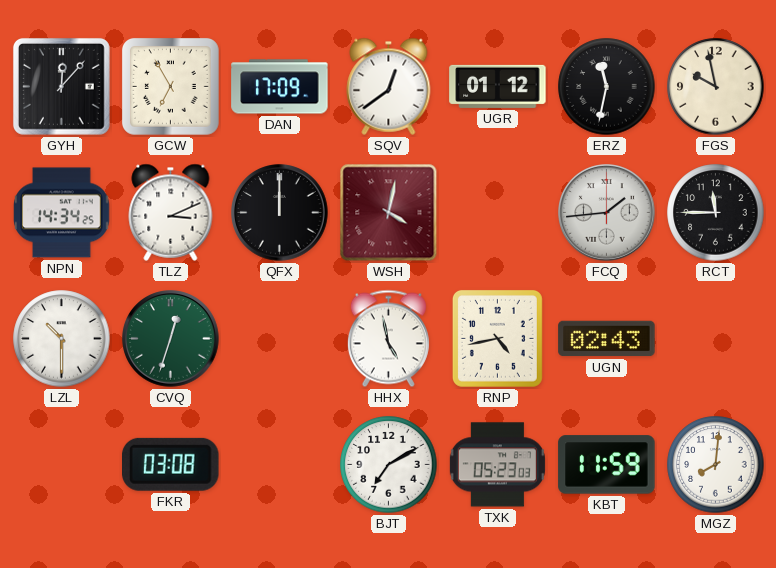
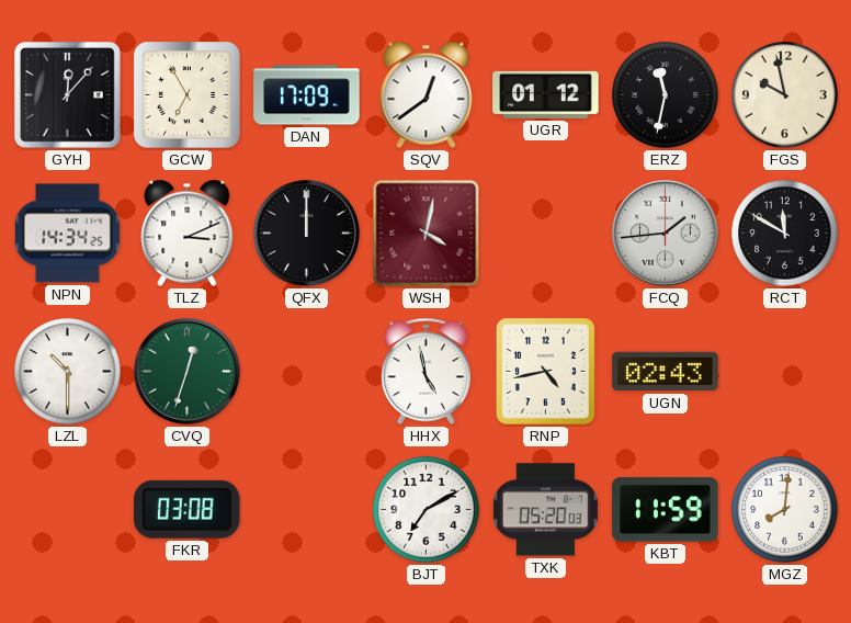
RCT: 11:45 -> 11:50
TXK: 05:23 -> 05:20
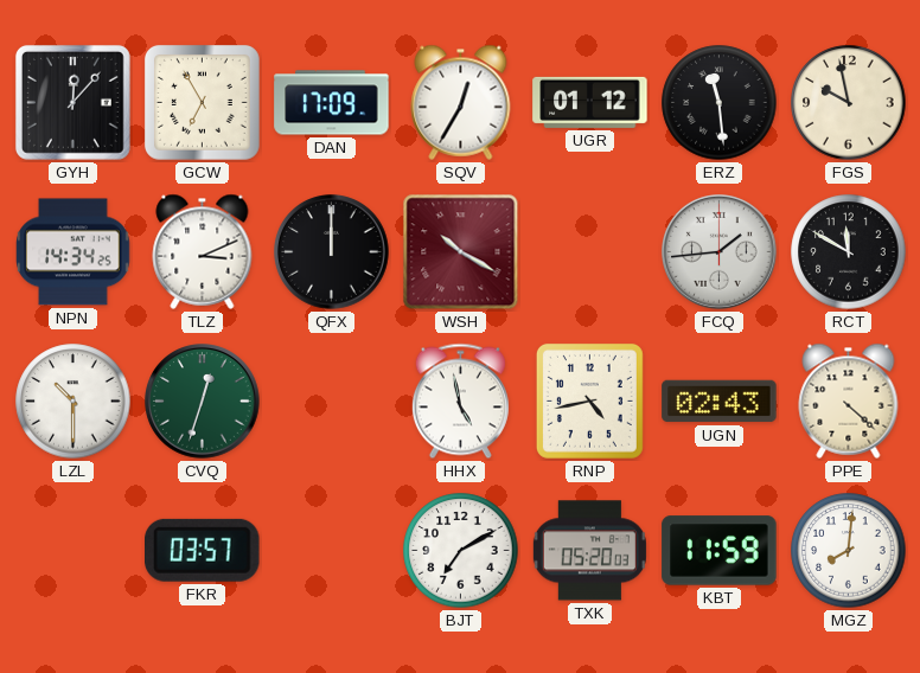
SQV: 12:39 -> 12:35
ERZ: 11:32 -> 11:29
WSH: 4:02 -> 10:20
PPE: none -> 4:22
FKR: 03:08 -> 03:57
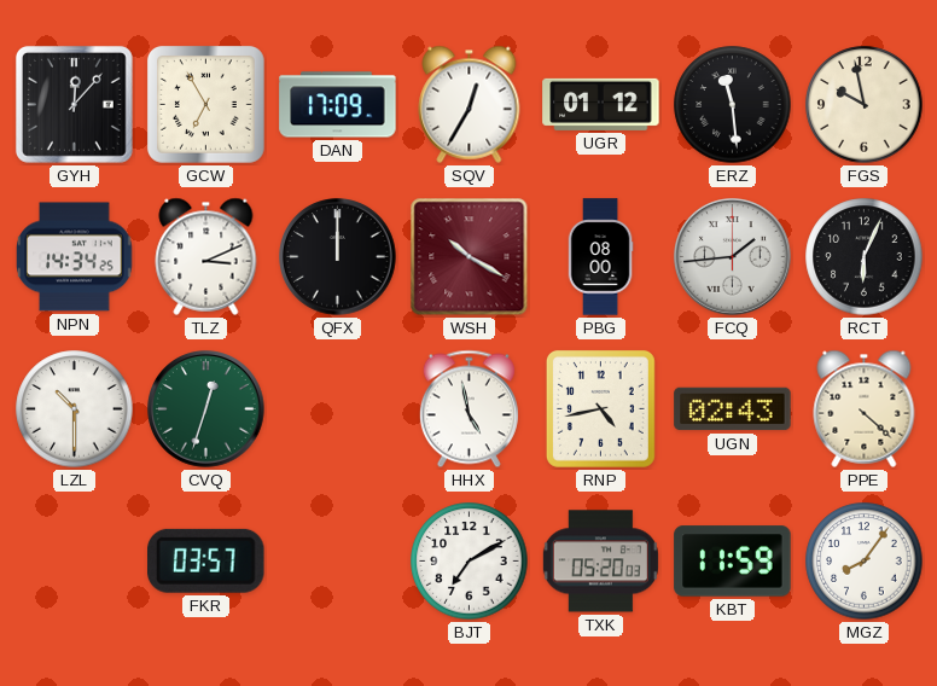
PBG: none -> 08:00
RCT: 11:50 -> 6:04
MGZ: 8:01 -> 8:06
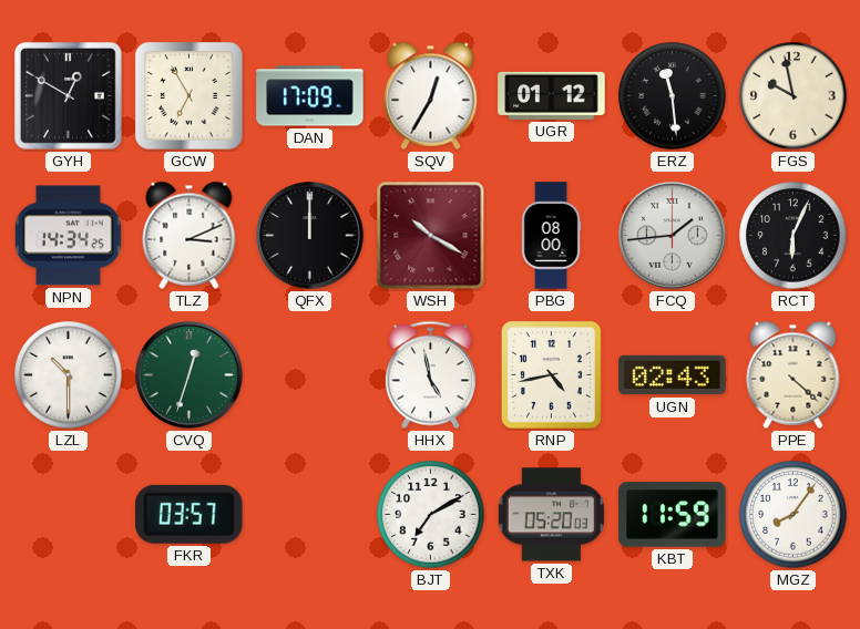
GYH: 12:07 -> 12:50
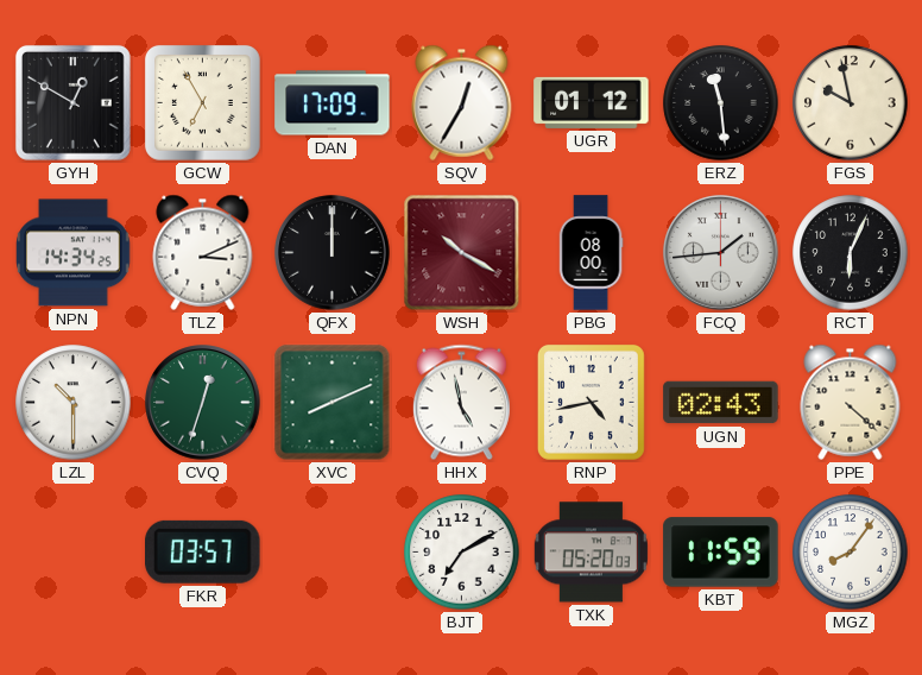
XVC: none -> 8:11
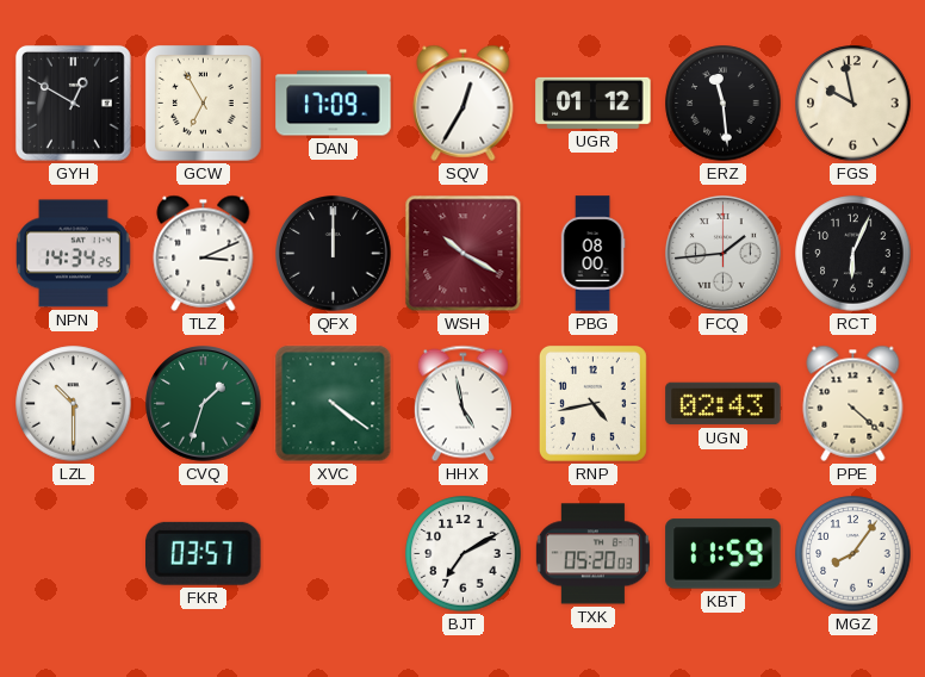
CVQ: 12:33 -> 1:33
XVC: 8:11 -> 4:21
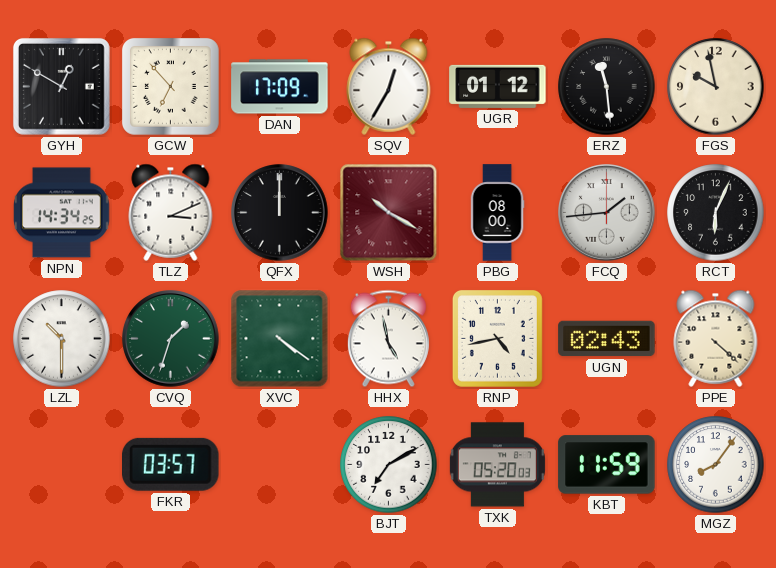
GCW: 6:55 -> 6:53
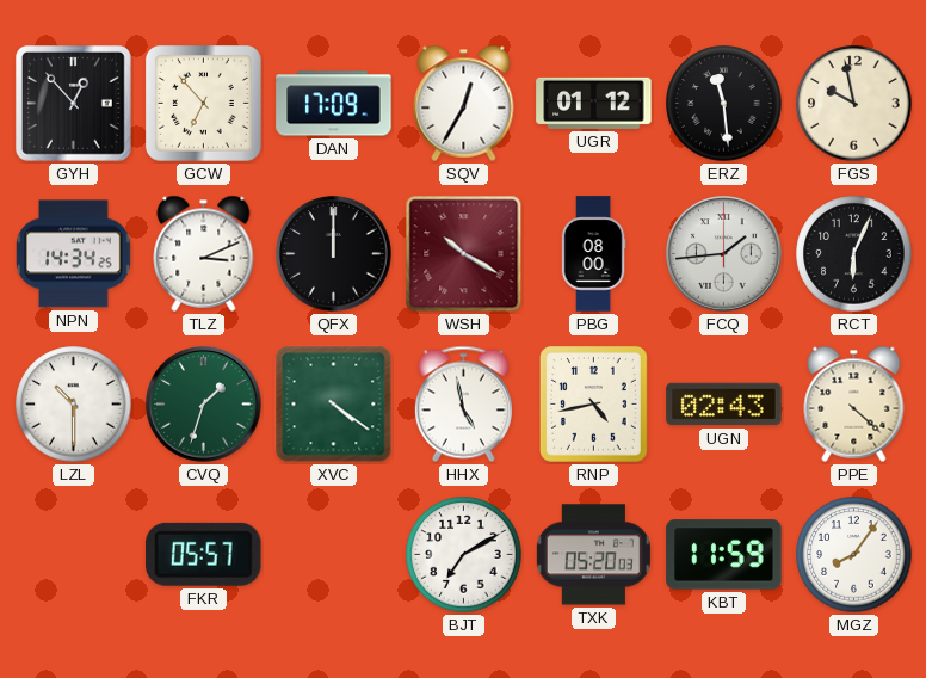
GYH: 12:50 -> 12:53
FKR: 03:57 -> 05:57
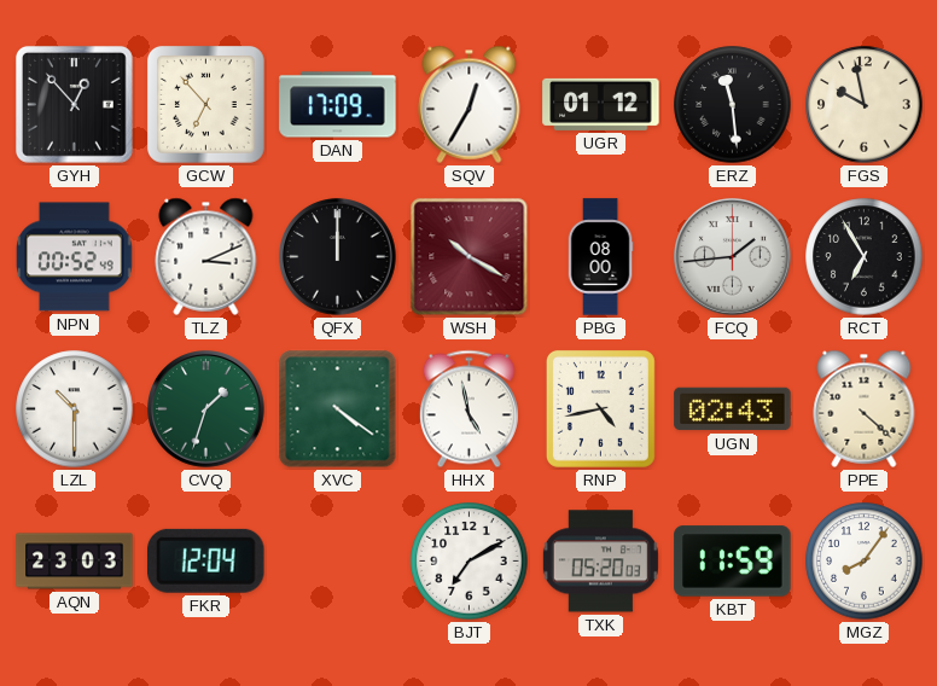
NPN: 14:34 -> 00:52
RCT: 6:04 -> 6:55
AQN: none -> 23:03
FKR: 05:57 -> 12:04
